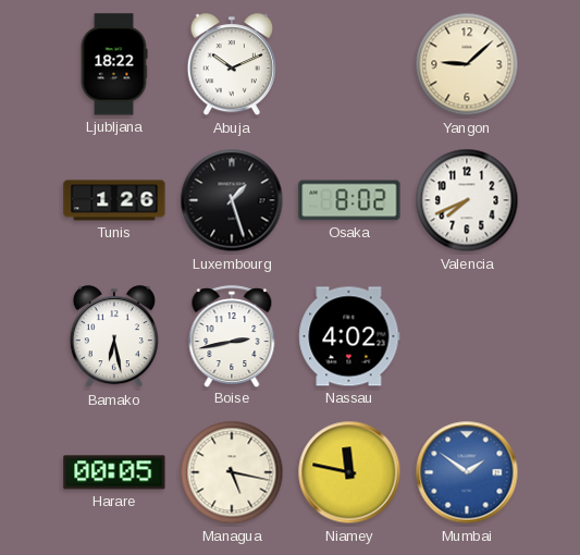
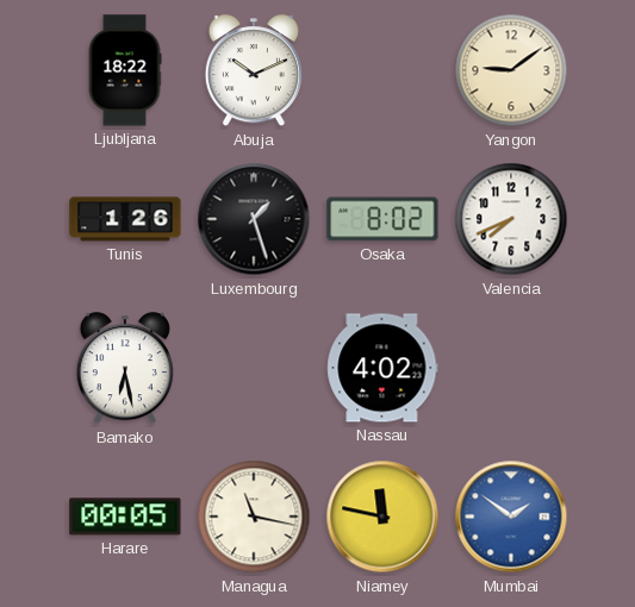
Yangon: 9:08 -> 9:09
Boise: 2:43 -> none
Managua: 5:17 -> 11:17
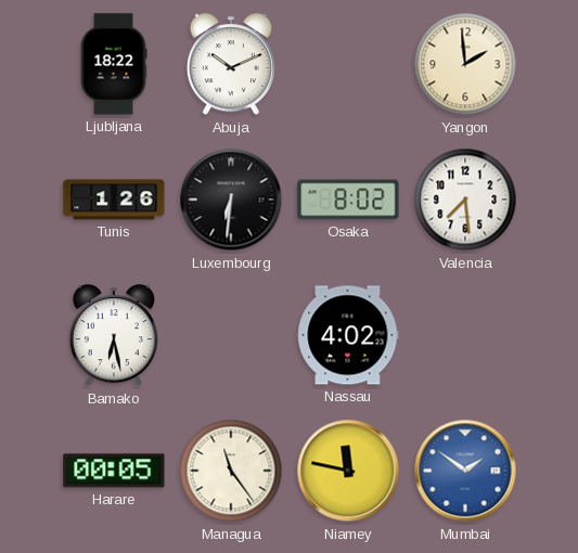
Yangon: 9:09 -> 1:59
Luxembourg: 1:27 -> 6:31
Valencia: 7:41 -> 7:29
Managua: 11:17 -> 11:24
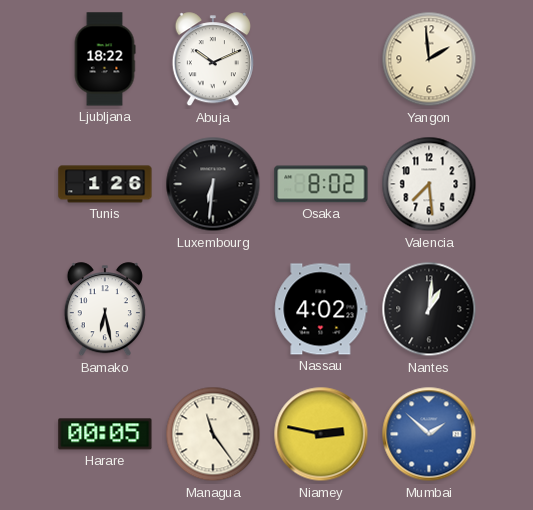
Nantes: none -> 1:01
Niamey: 11:47 -> 2:47
Mumbai: 1:51 -> 1:52
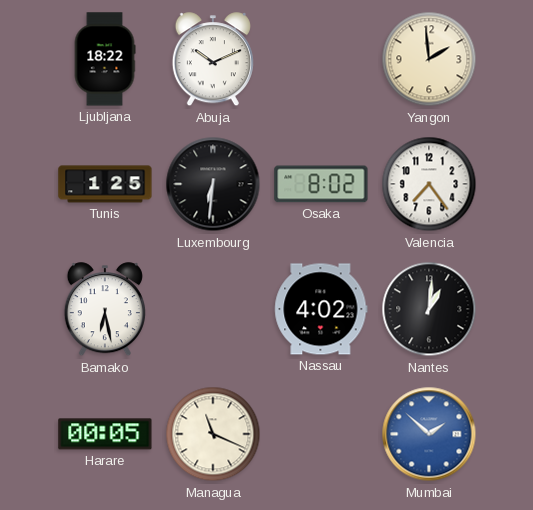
Tunis: 1:26 -> 1:25
Valencia: 7:29 -> 7:24
Managua: 11:24 -> 11:19
Niamey: 2:47 -> none
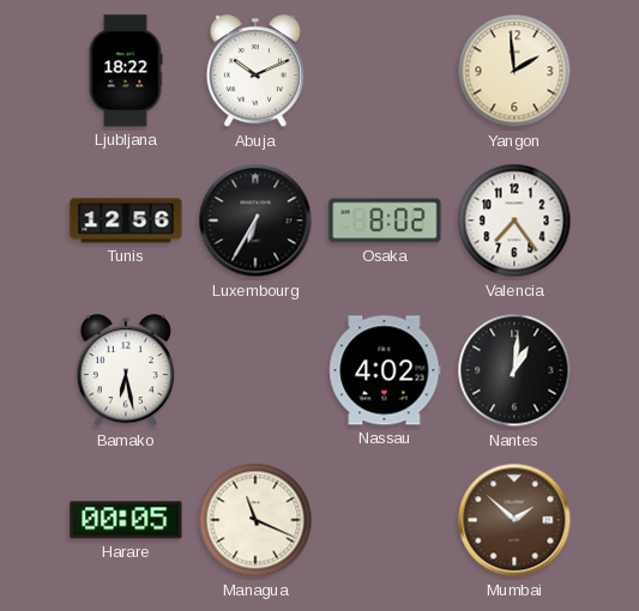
Tunis: 1:25 -> 12:56
Luxembourg: 6:31 -> 6:35
Mumbai dial: blue -> brown
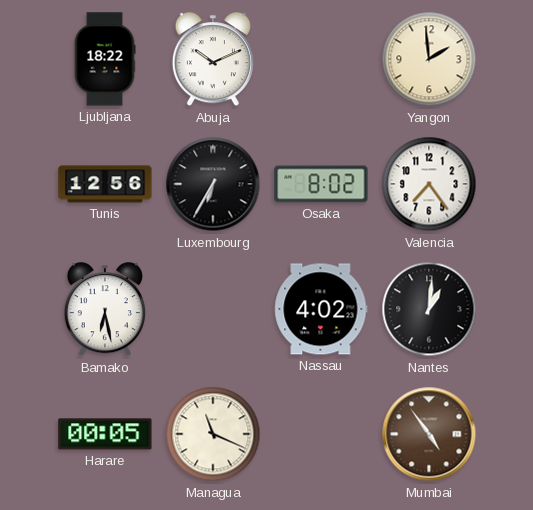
Mumbai: 1:52 -> 4:54
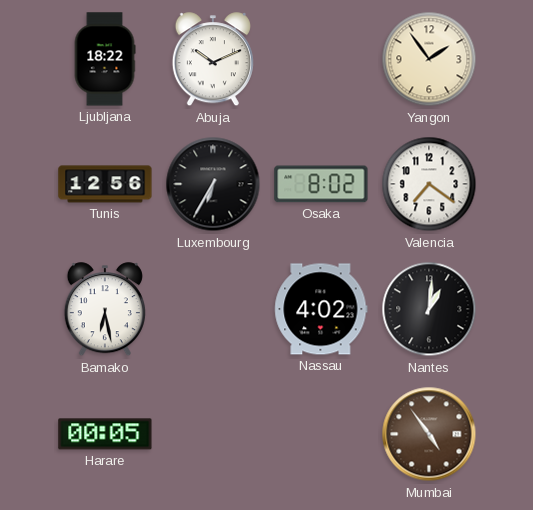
Yangon: 1:59 -> 1:54
Valencia: 7:24 -> 7:21
Managua: 11:19 -> none
